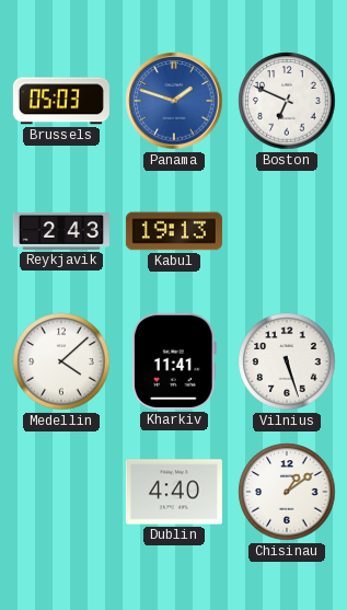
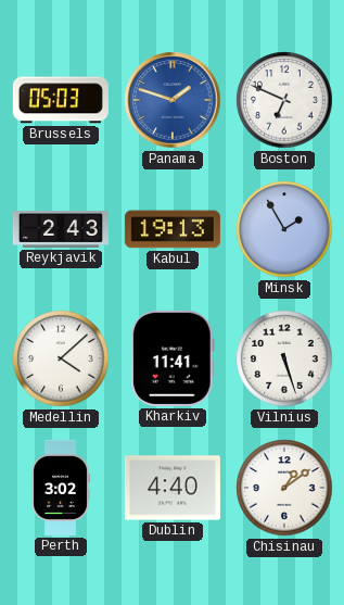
Minsk: none -> 1:55
Perth: none -> 3:02
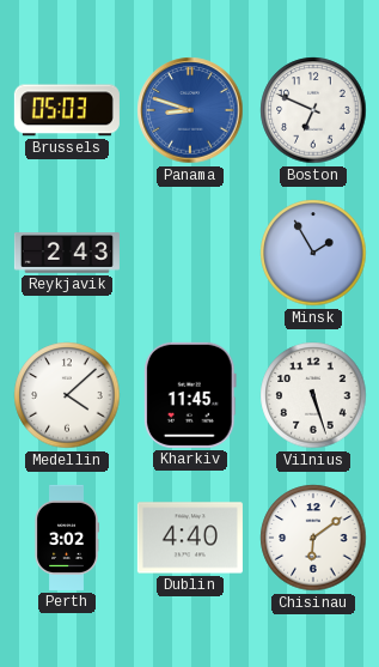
Panama: 1:48 -> 8:48
Kabul: 19:13 -> none
Kharkiv: 11:41 -> 11:45
Chisinau: 1:09 -> 6:09
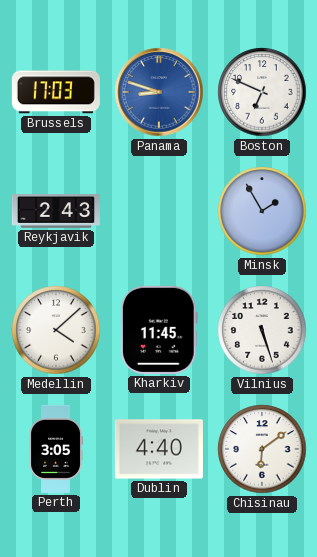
Brussels: 05:03 -> 17:03
Perth: 3:02 -> 3:05
